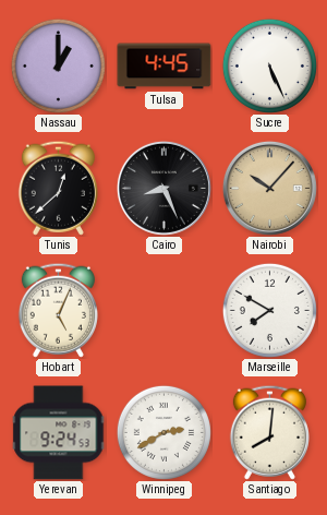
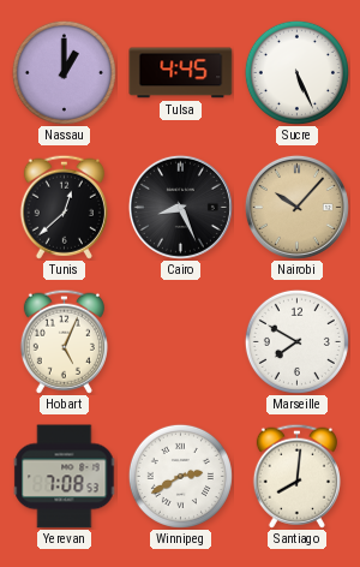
Yerevan: 9:24 -> 7:08
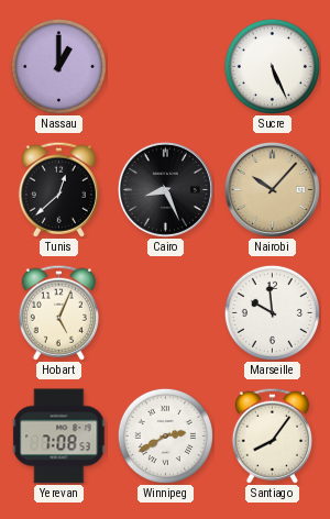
Tulsa: 4:45 -> none
Marseille: 7:50 -> 9:59
Santiago: 8:01 -> 8:06
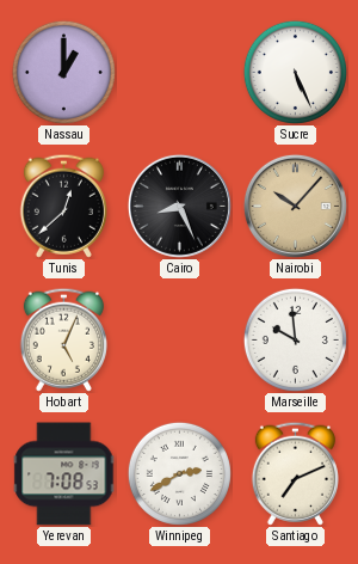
Santiago: 8:06 -> 7:11
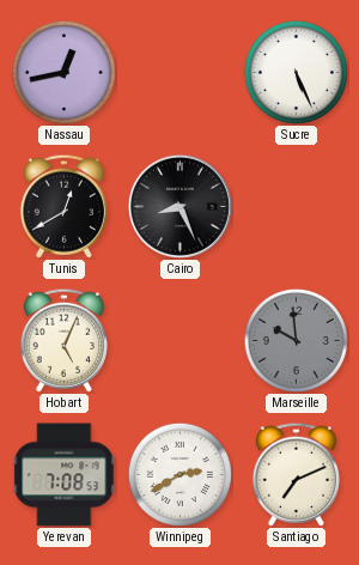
Nassau: 1:00 -> 12:43
Tunis: 12:38 -> 12:40
Nairobi: 10:07 -> none
Marseille dial: white -> grey
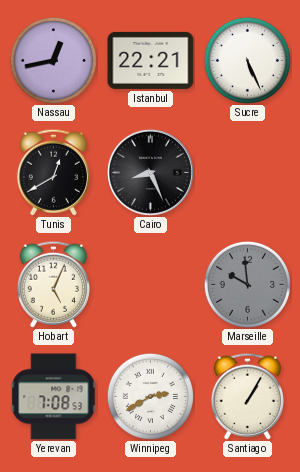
Istanbul: none -> 22:21
Santiago: 7:11 -> 1:05
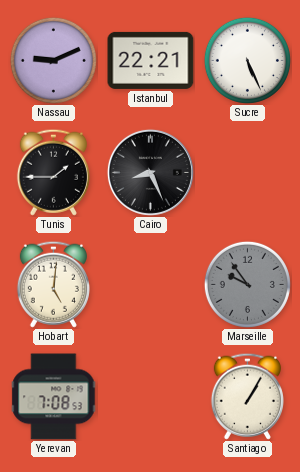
Nassau: 12:43 -> 9:11
Tunis: 12:40 -> 1:45
Hobart: 5:04 -> 5:01
Marseille: 9:59 -> 9:54
Winnipeg: 2:40 -> none
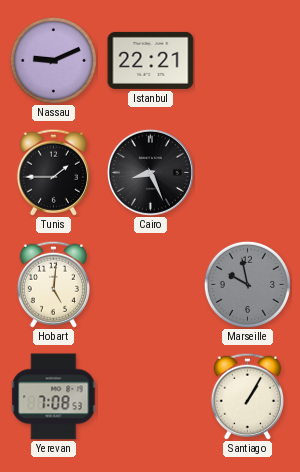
Sucre: 5:26 -> none
Marseille: 9:54 -> 9:58
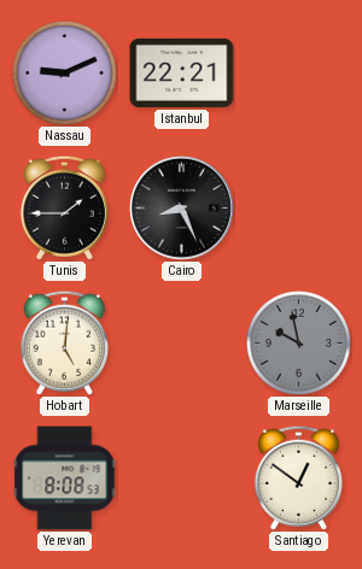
Yerevan: 7:08 -> 8:08
Santiago: 1:05 -> 12:51
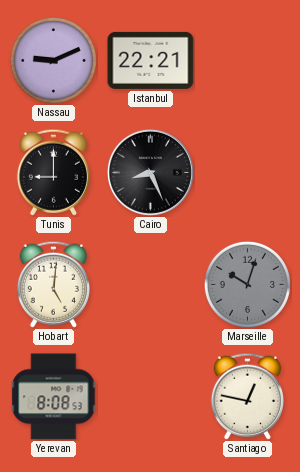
Tunis: 1:45 -> 9:00
Marseille: 9:58 -> 10:03
Santiago: 12:51 -> 12:47
